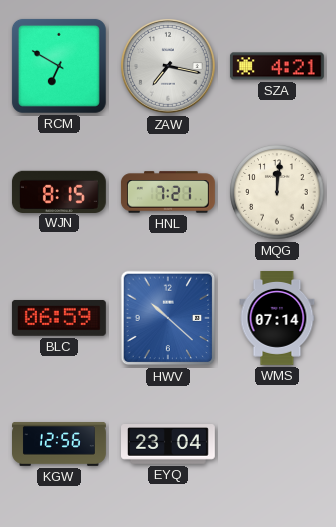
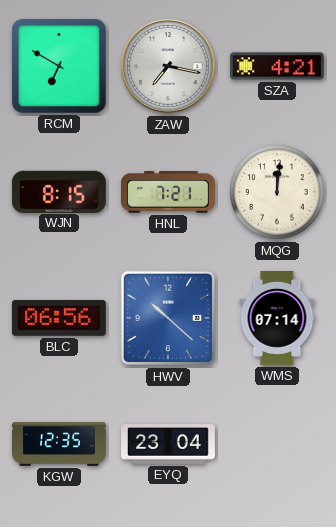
BLC: 06:59 -> 06:56
KGW: 12:56 -> 12:35
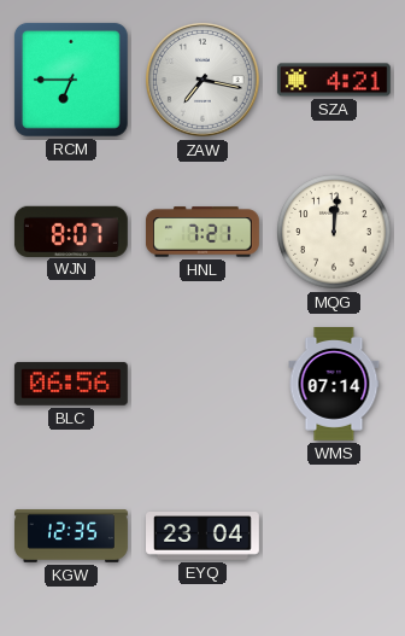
RCM: 6:50 -> 6:45
WJN: 8:15 -> 8:07
HWV: 10:22 -> none
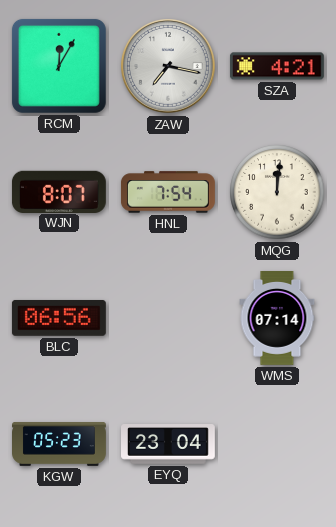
RCM: 6:45 -> 12:05
HNL: 7:21 -> 7:54
KGW: 12:35 -> 05:23
